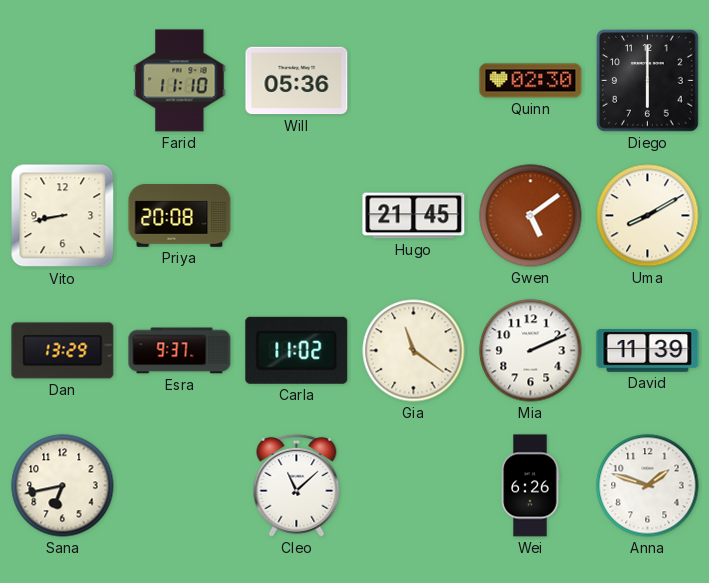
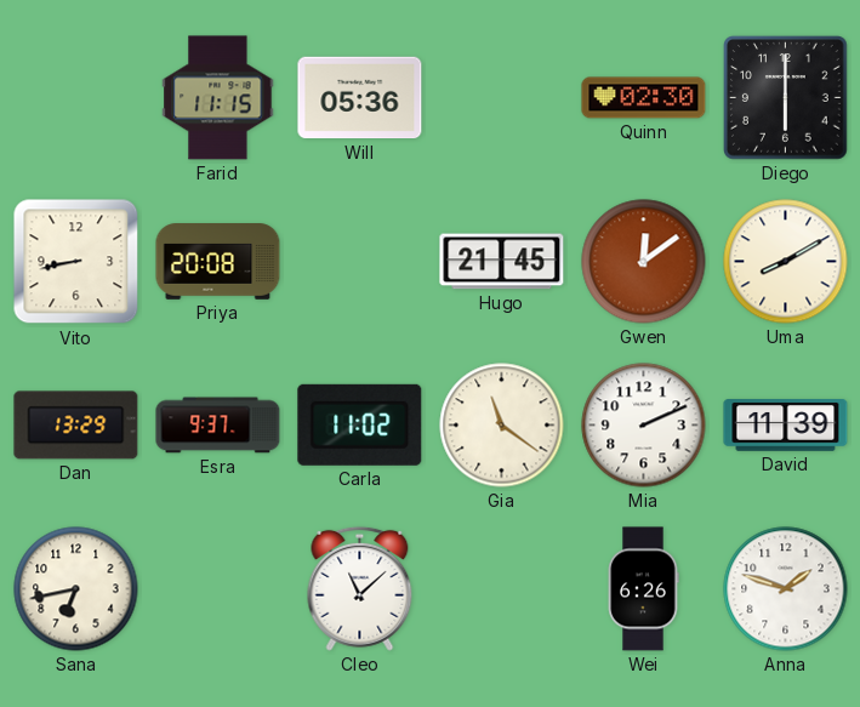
Farid: 11:10 -> 11:15
Gwen: 5:09 -> 12:09
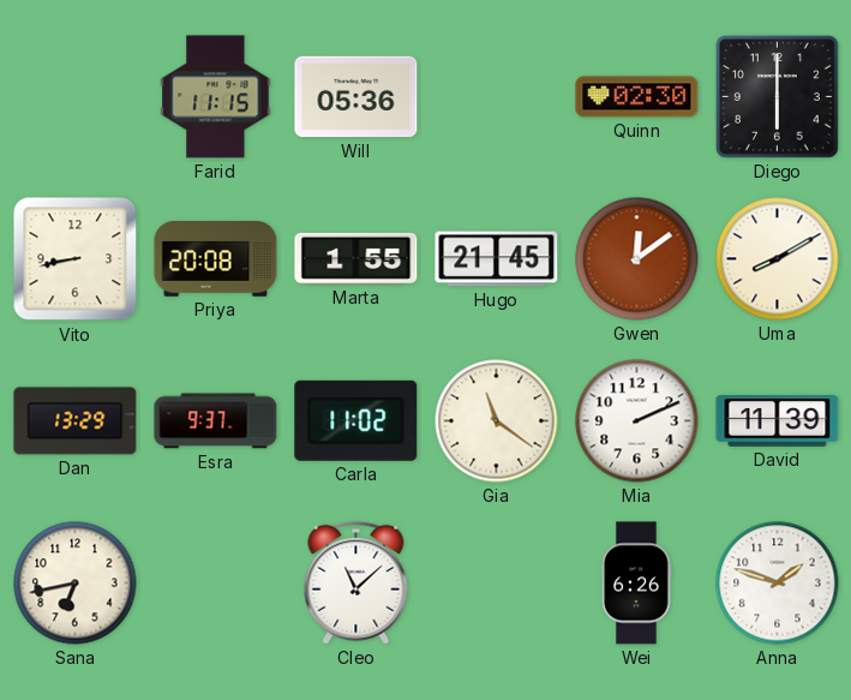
Marta: none -> 1:55
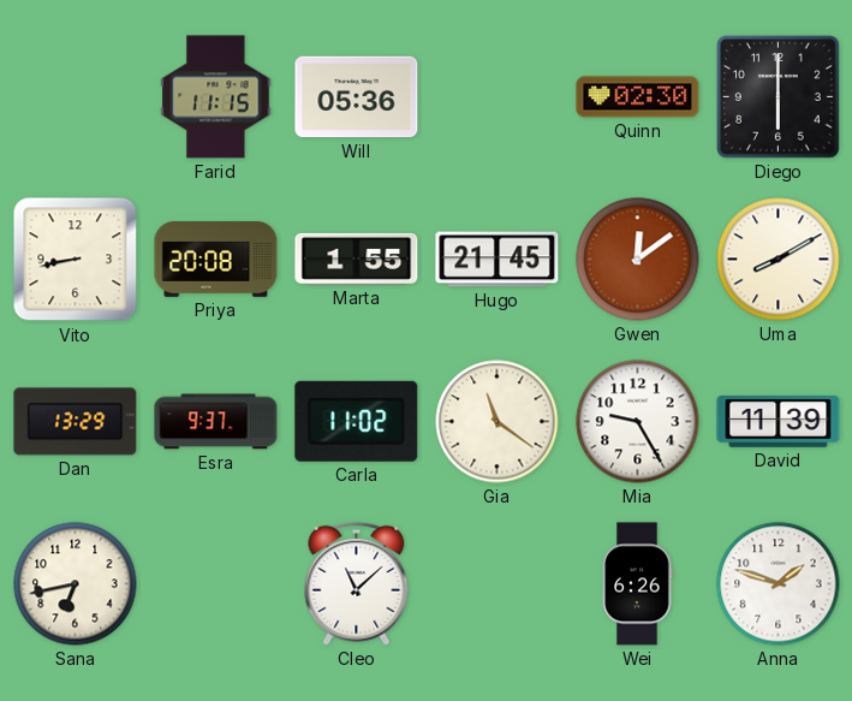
Mia: 2:11 -> 9:25
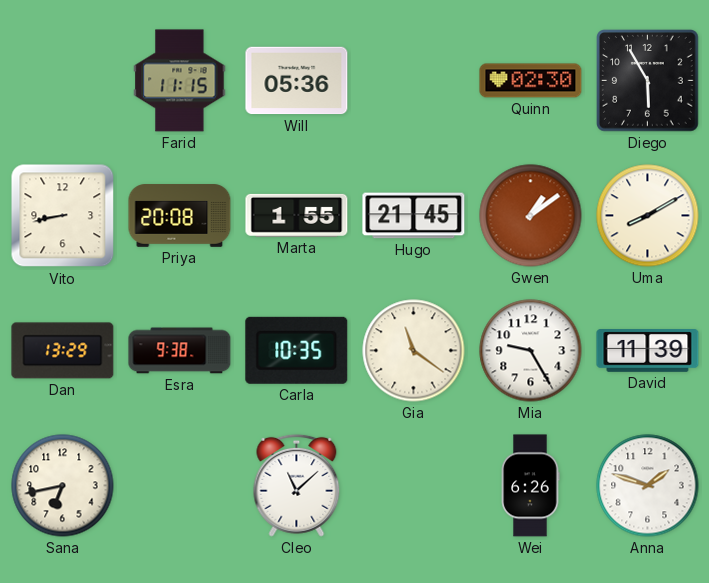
Diego: 6:00 -> 5:55
Gwen: 12:09 -> 1:09
Esra: 9:37 -> 9:38
Carla: 11:02 -> 10:35
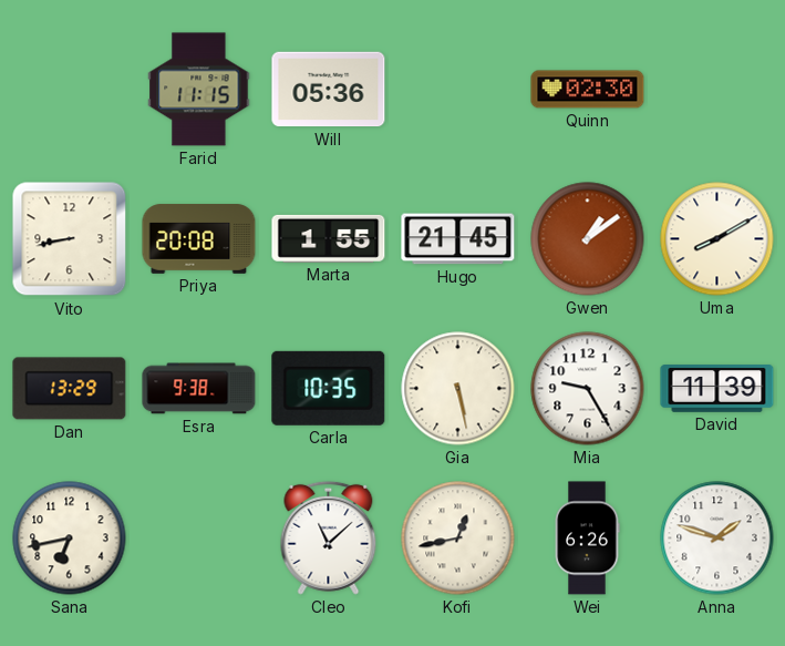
Diego: 5:55 -> none
Gia: 11:21 -> 5:28
Kofi: none -> 12:43
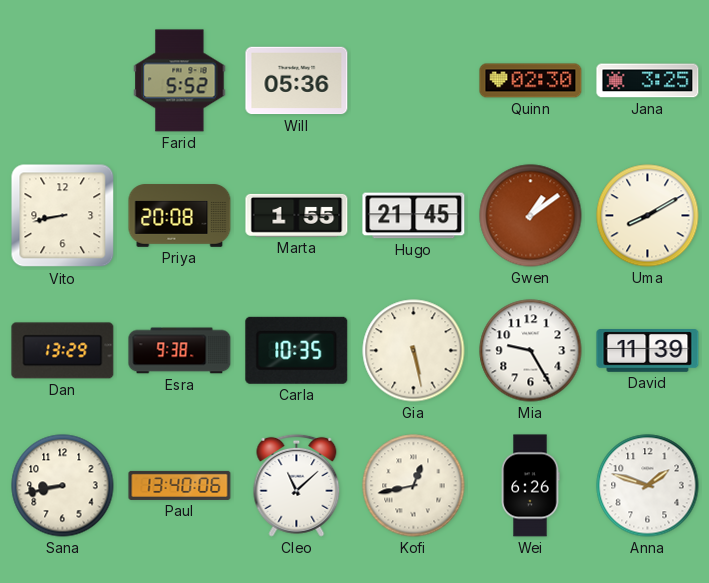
Farid: 11:15 -> 5:52
Jana: none -> 3:25
Sana: 6:43 -> 8:43
Paul: none -> 13:40
